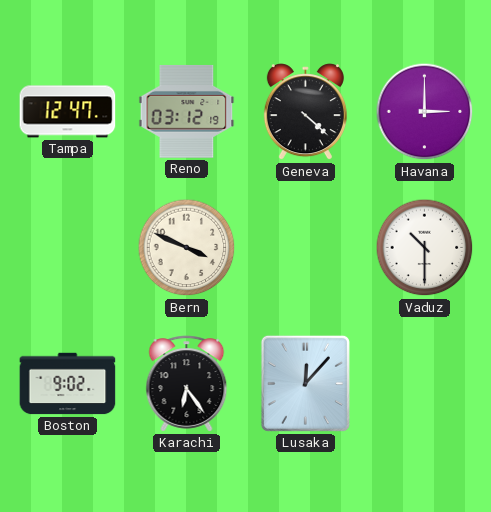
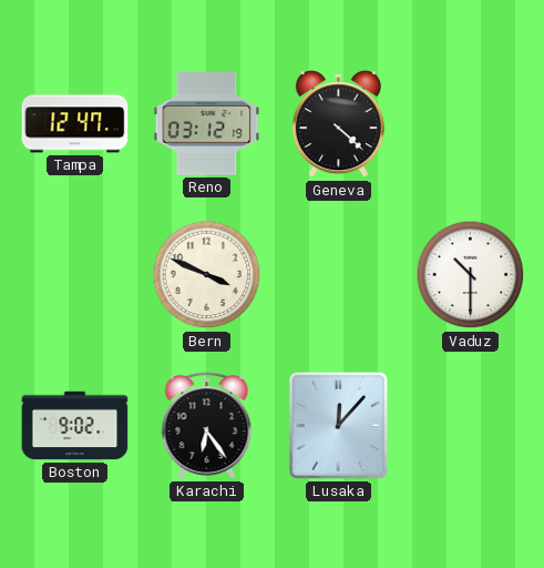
Havana: 3:00 -> none
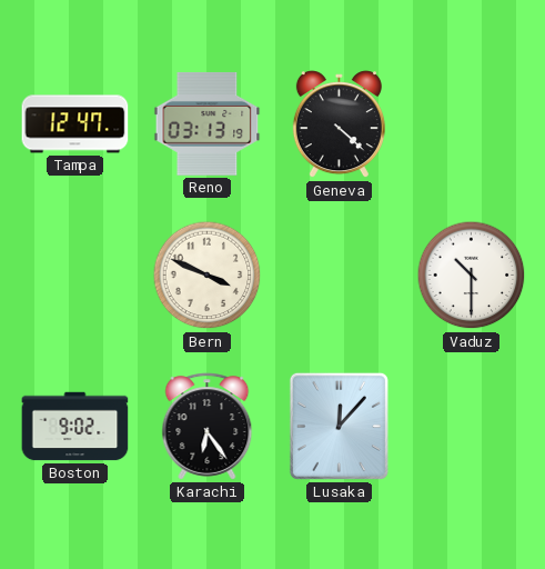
Reno: 03:12 -> 03:13
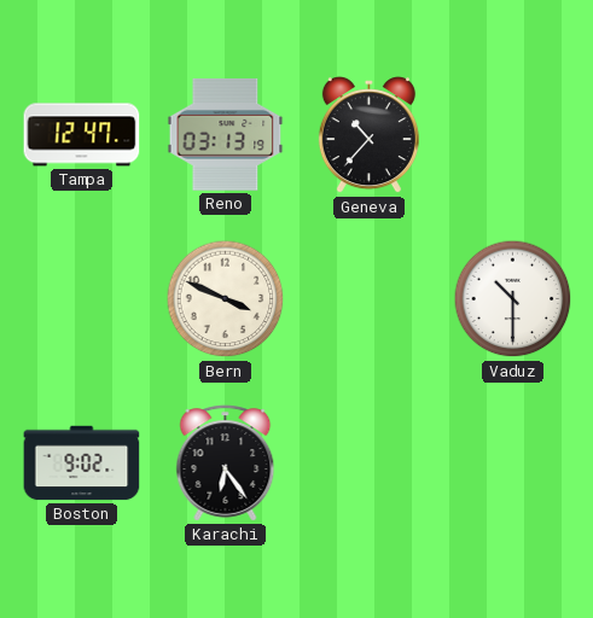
Geneva: 4:22 -> 10:37
Lusaka: 12:07 -> none
